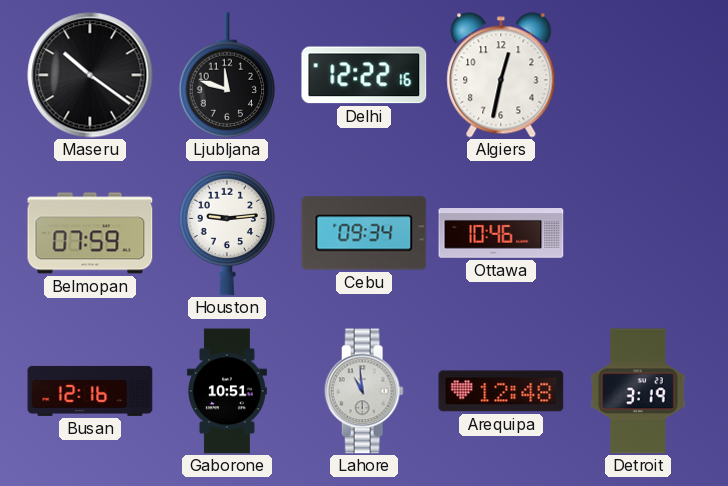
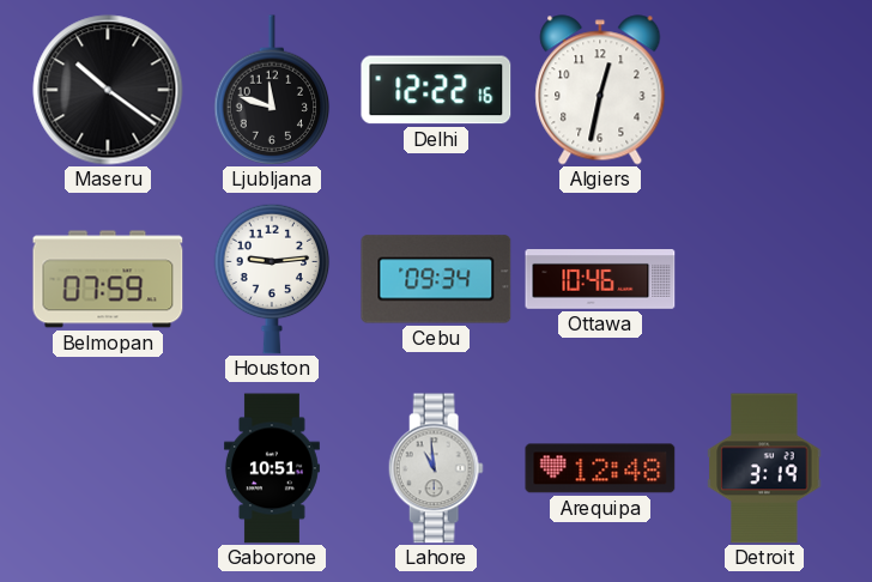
Busan: 12:16 -> none
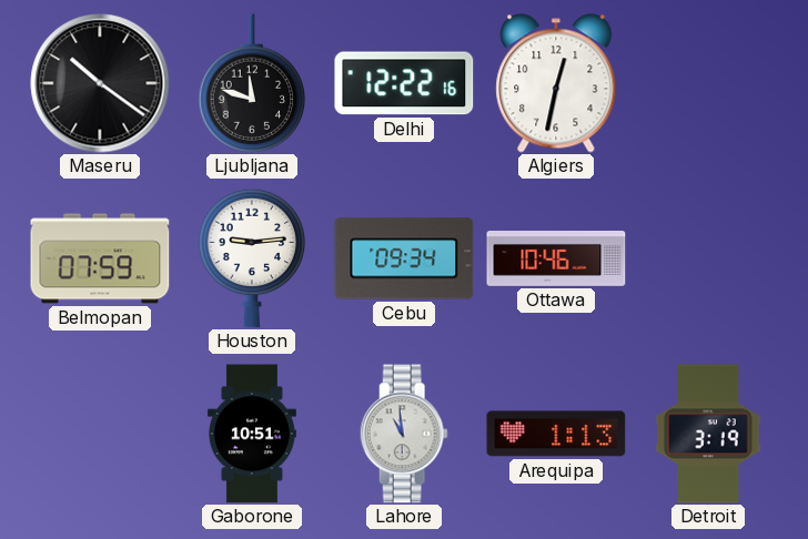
Arequipa: 12:48 -> 1:13
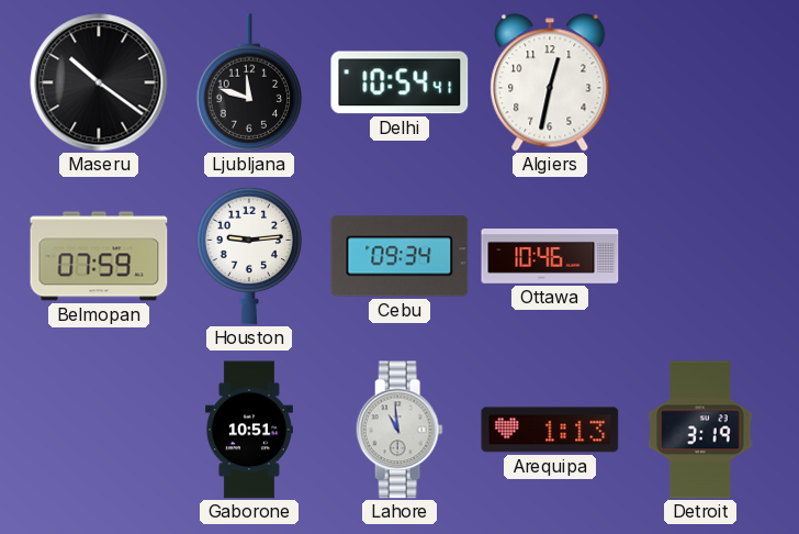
Delhi: 12:22 -> 10:54
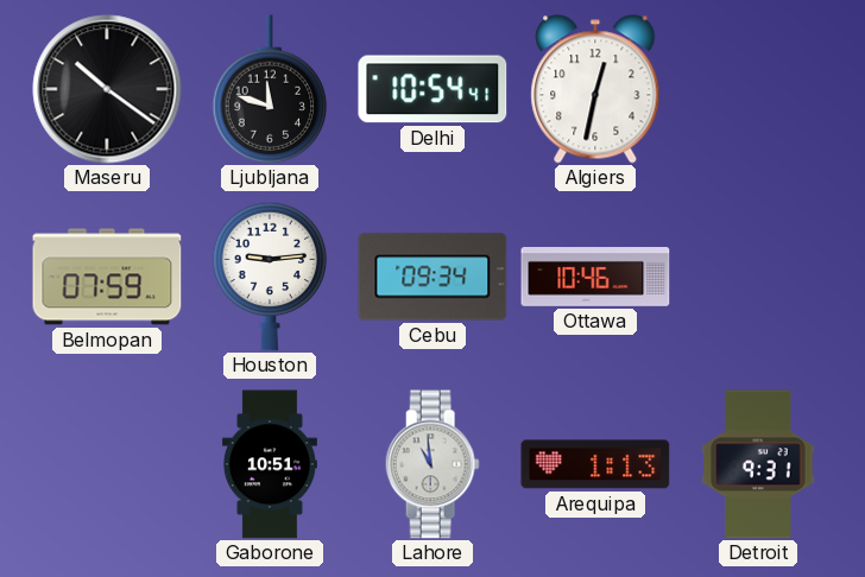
Detroit: 3:19 -> 9:31
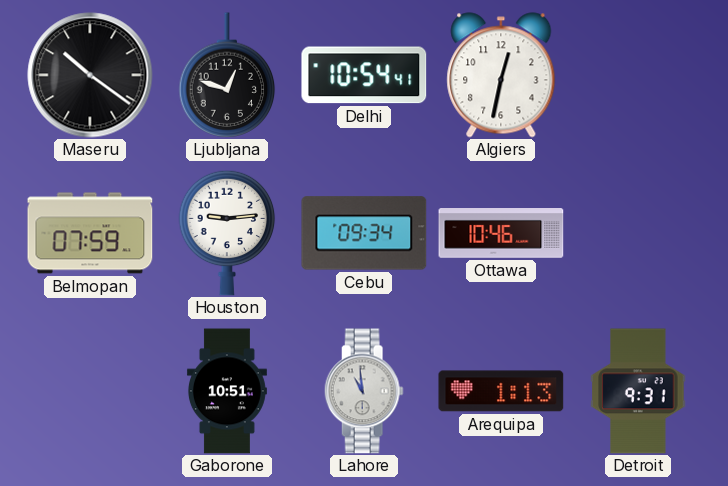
Ljubljana: 11:48 -> 12:48
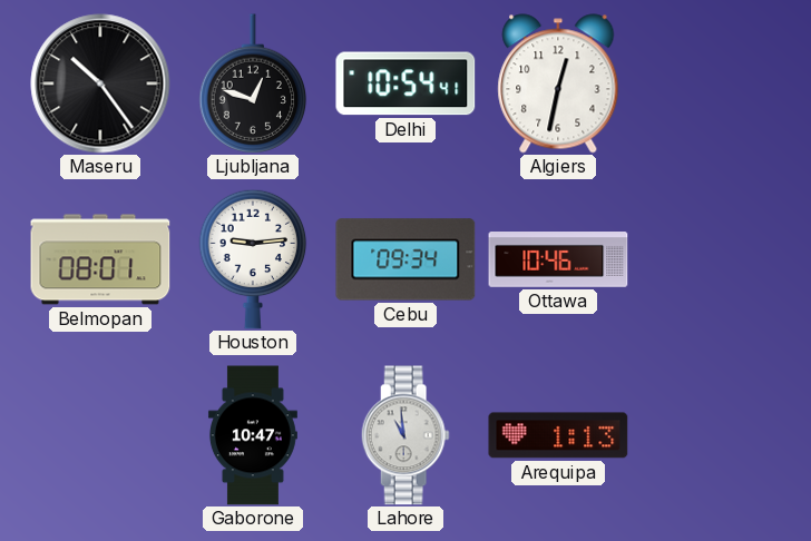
Maseru: 10:21 -> 10:24
Belmopan: 07:59 -> 08:01
Gaborone: 10:51 -> 10:47
Detroit: 9:31 -> none
